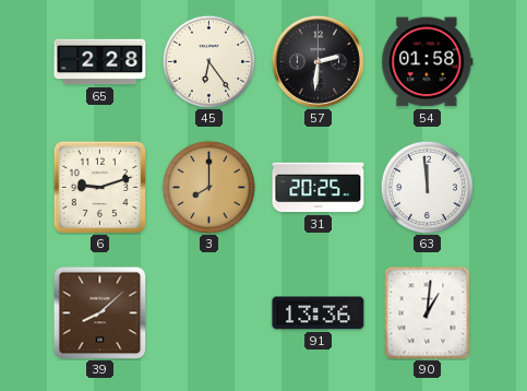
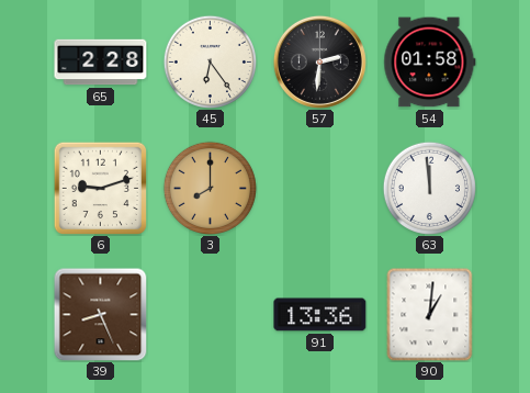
31: 20:25 -> none
39: 8:08 -> 8:26
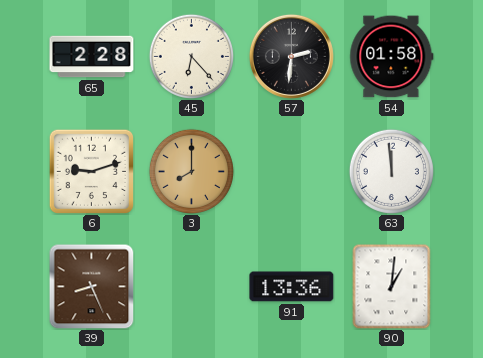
45: 6:24 -> 6:23
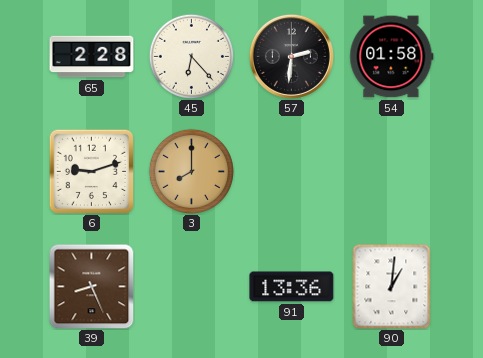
63: 11:59 -> none
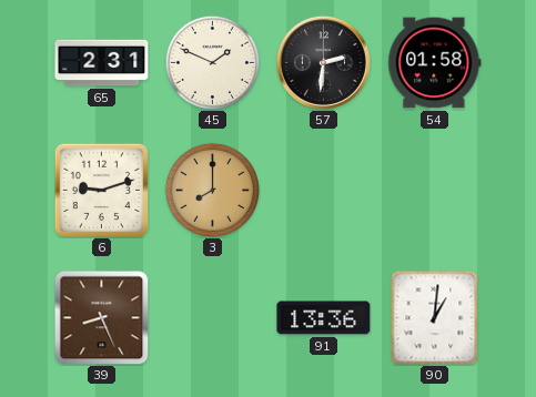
65: 2:28 -> 2:31
45: 6:23 -> 1:49
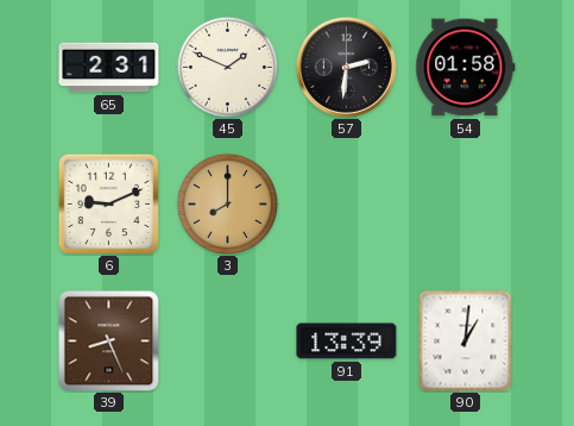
6: 9:12 -> 9:11
91: 13:36 -> 13:39
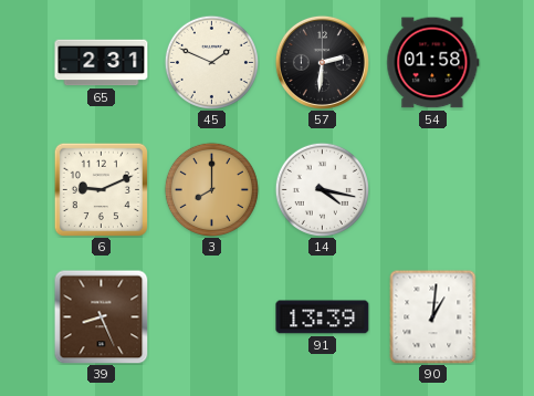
14: none -> 4:17
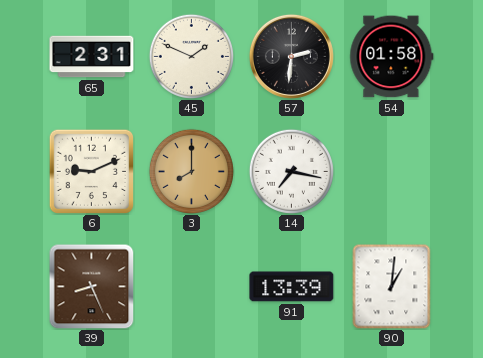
14: 4:17 -> 7:17
